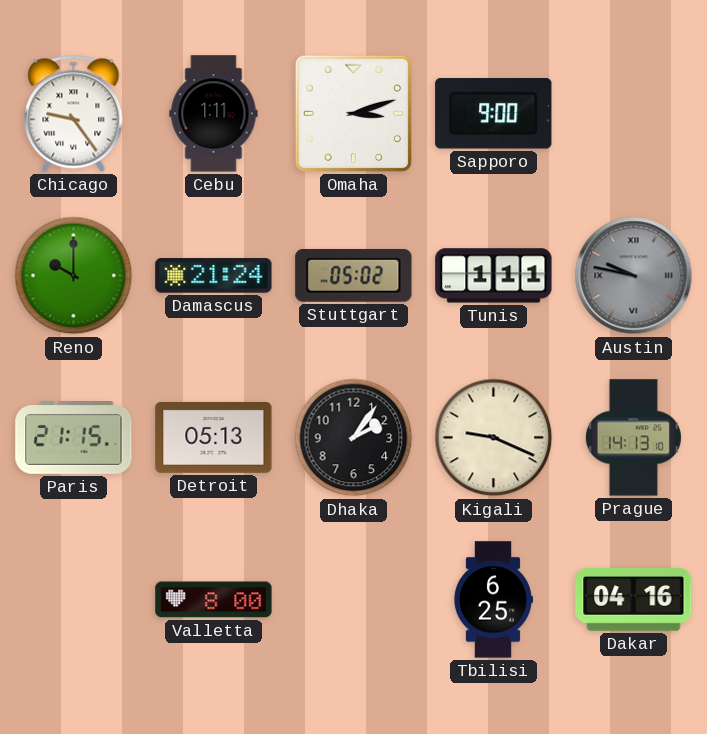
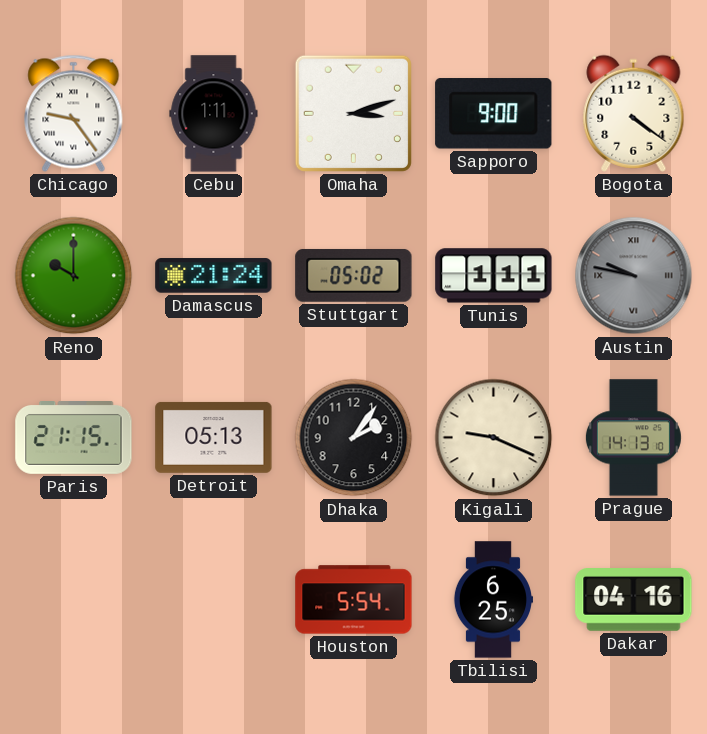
Bogota: none -> 4:21
Valletta: 8:00 -> none
Houston: none -> 5:54
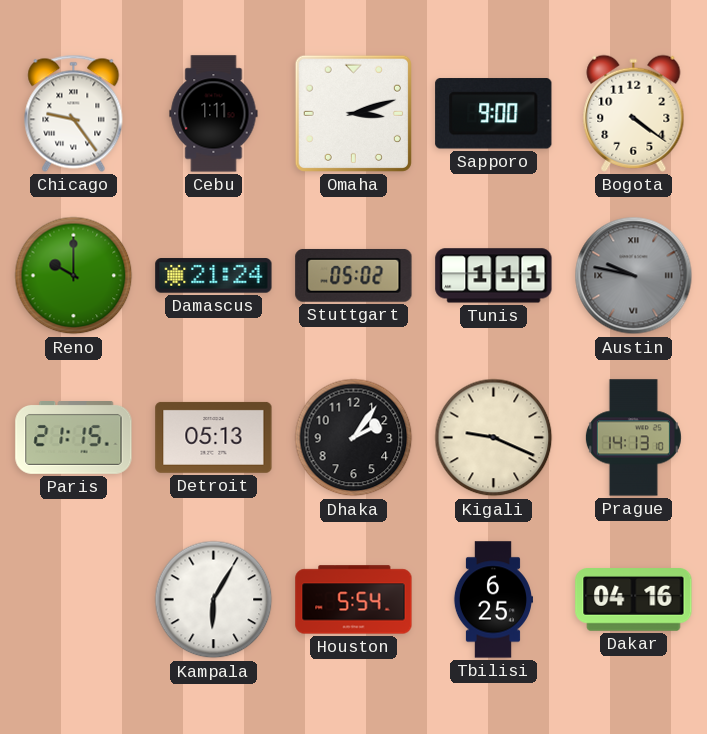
Kampala: none -> 6:05
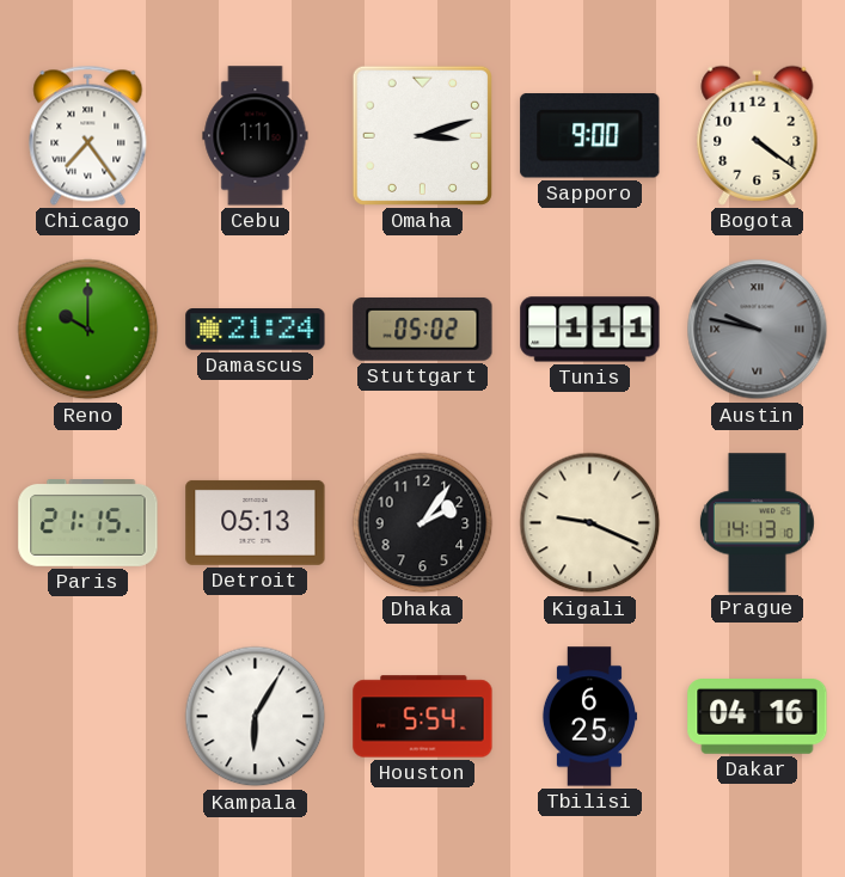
Chicago: 9:24 -> 7:24
